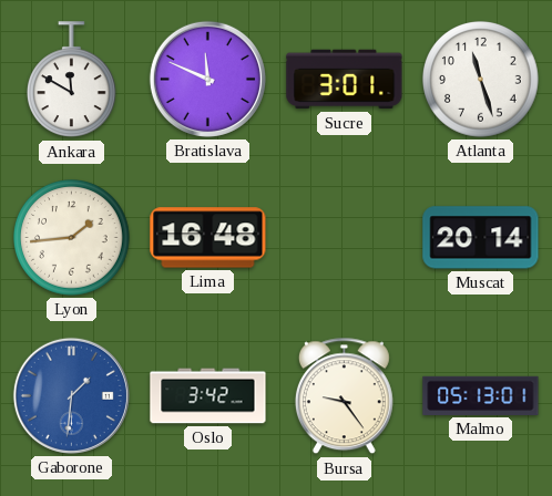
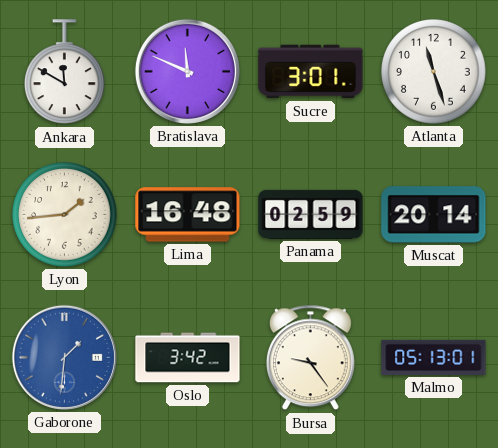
Panama: none -> 02:59
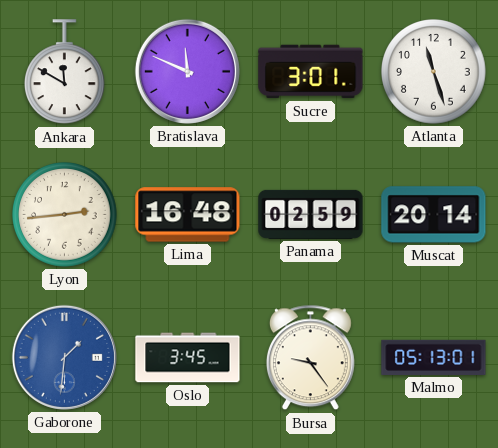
Lyon: 1:44 -> 2:44
Oslo: 3:42 -> 3:45
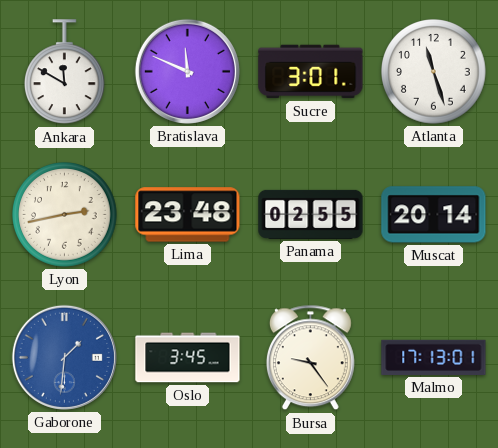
Lyon: 2:44 -> 2:43
Lima: 16:48 -> 23:48
Panama: 02:59 -> 02:55
Malmo: 05:13 -> 17:13
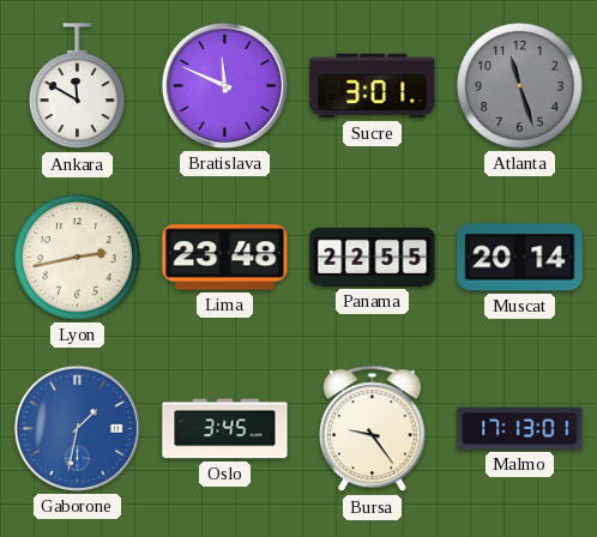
Atlanta dial: white -> grey
Panama: 02:55 -> 22:55
Gaborone: 1:31 -> 1:32
